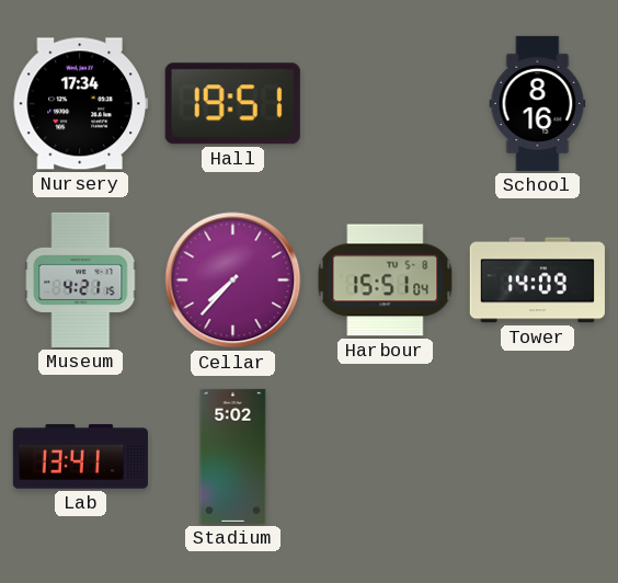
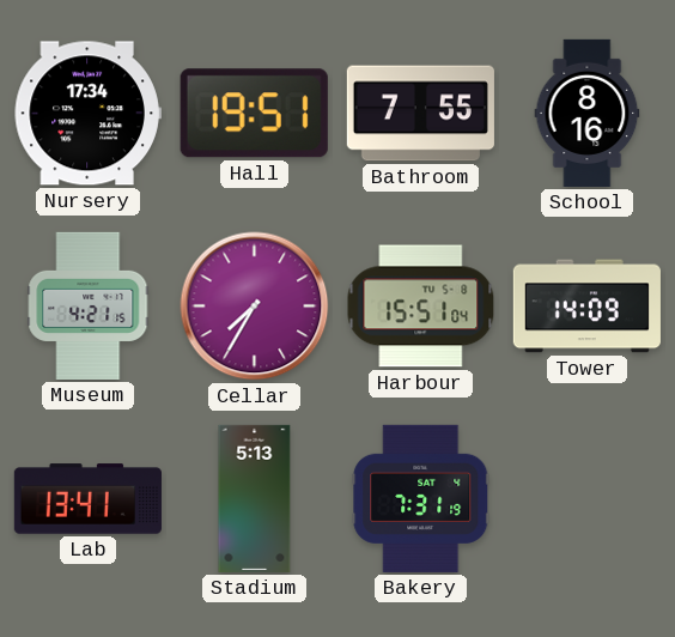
Bathroom: none -> 7:55
Cellar: 7:37 -> 7:35
Stadium: 5:02 -> 5:13
Bakery: none -> 7:31
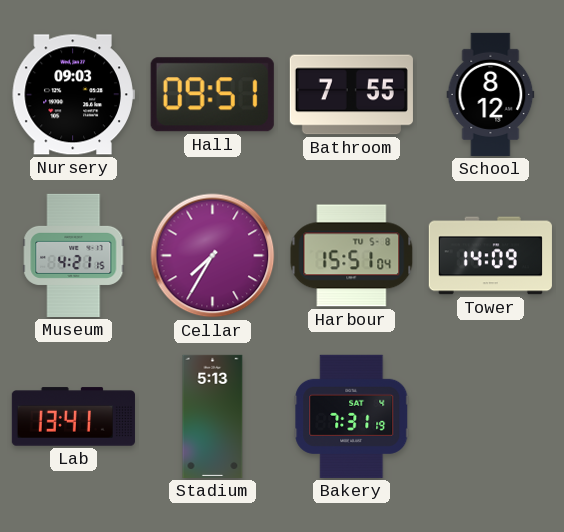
Nursery: 17:34 -> 09:03
Hall: 19:51 -> 09:51
School: 8:16 -> 8:12
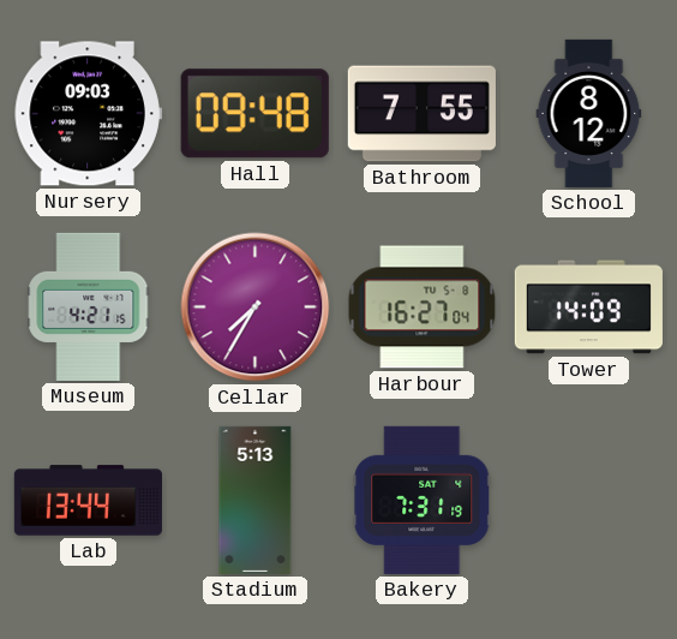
Hall: 09:51 -> 09:48
Harbour: 15:51 -> 16:27
Lab: 13:41 -> 13:44
